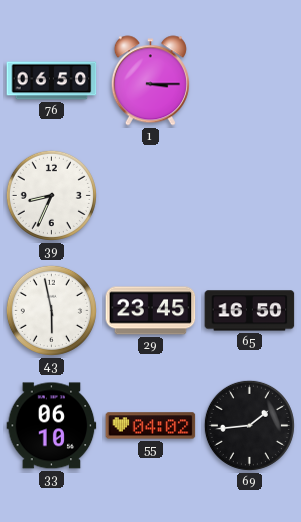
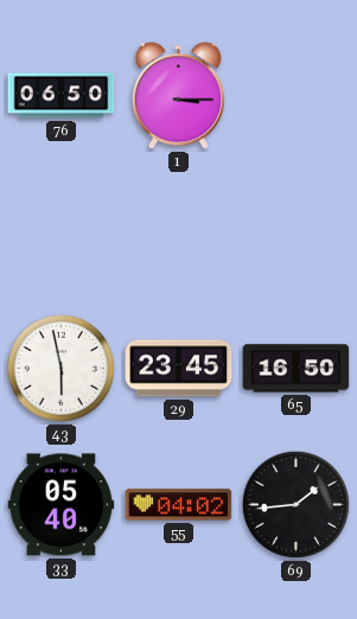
39: 8:34 -> none
33: 06:10 -> 05:40
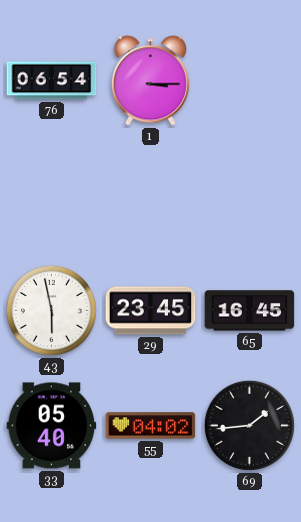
76: 06:50 -> 06:54
65: 16:50 -> 16:45
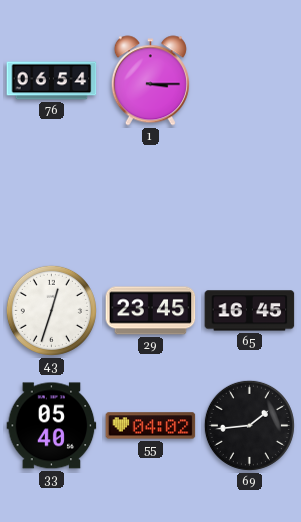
43: 5:58 -> 12:33
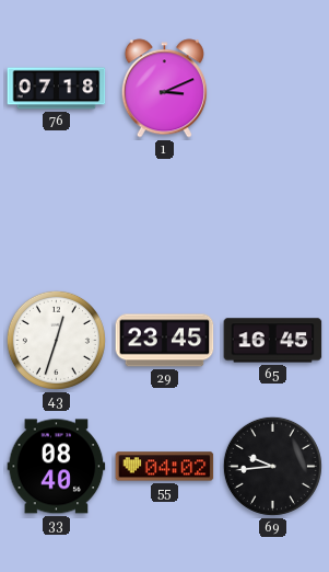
76: 06:54 -> 07:18
1: 3:15 -> 3:11
33: 05:40 -> 08:40
69: 1:44 -> 9:44
